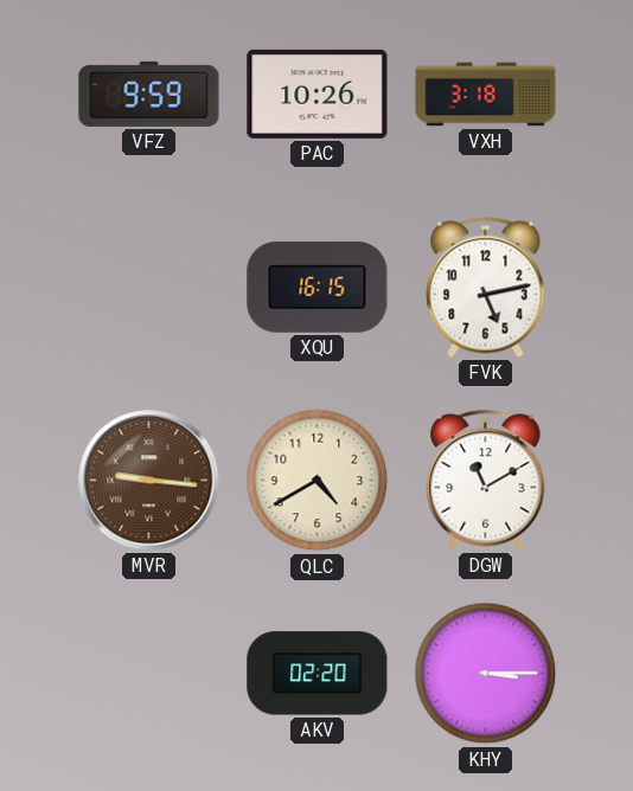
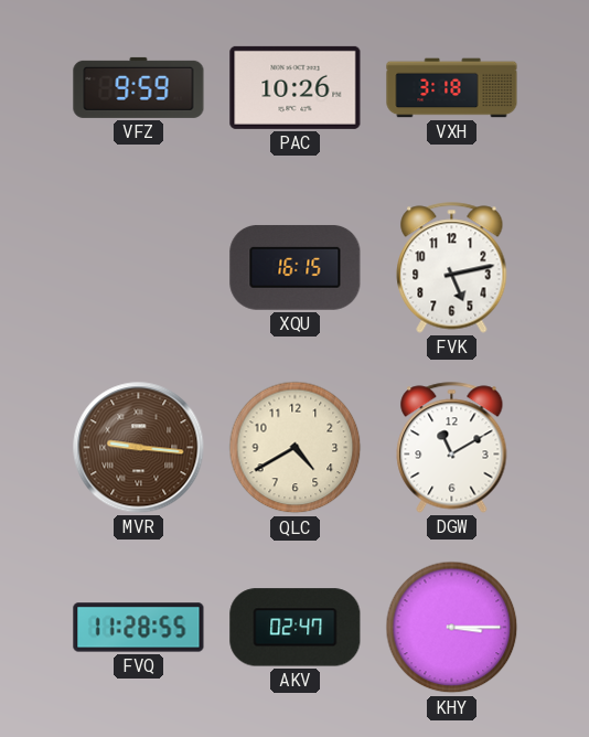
FVQ: none -> 11:28
AKV: 02:20 -> 02:47
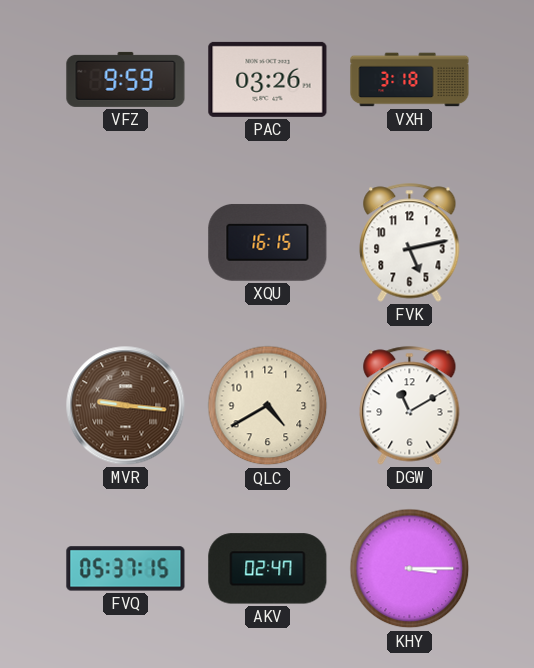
PAC: 10:26 -> 03:26
FVQ: 11:28 -> 05:37
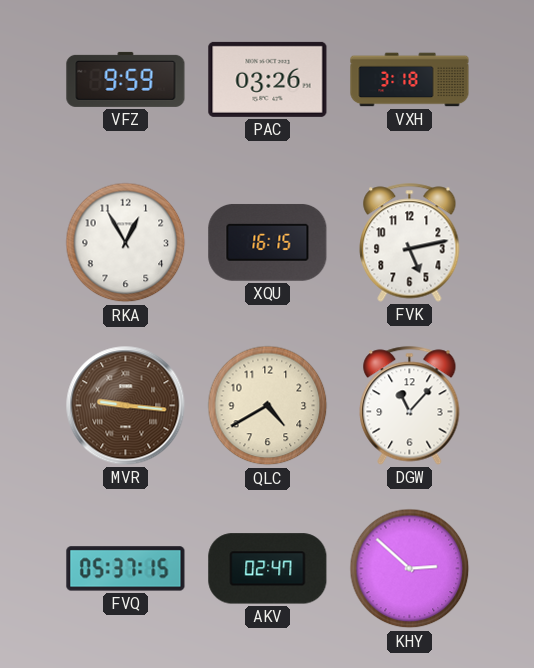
RKA: none -> 12:55
DGW: 11:10 -> 11:07
KHY: 3:15 -> 2:52
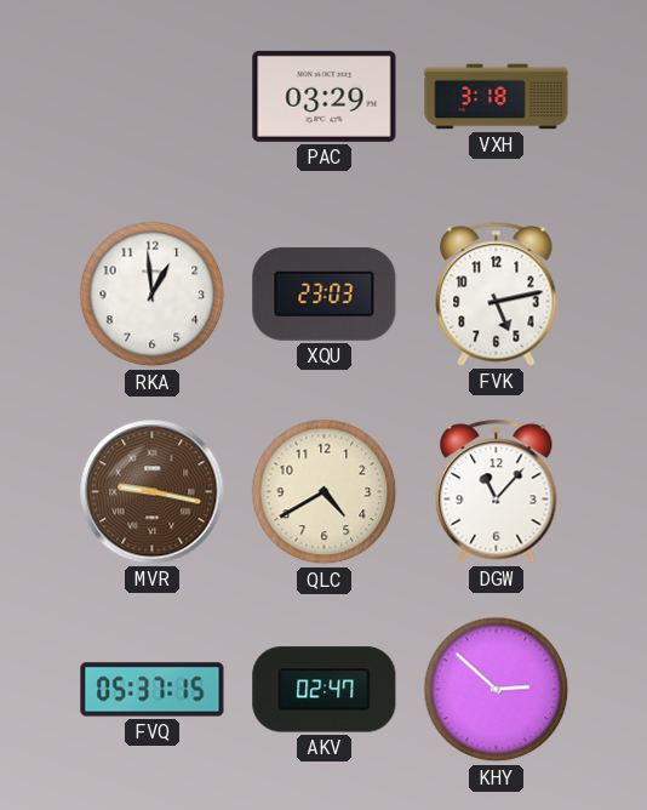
VFZ: 9:59 -> none
PAC: 03:26 -> 03:29
RKA: 12:55 -> 12:59
XQU: 16:15 -> 23:03
MVR: 9:16 -> 9:17
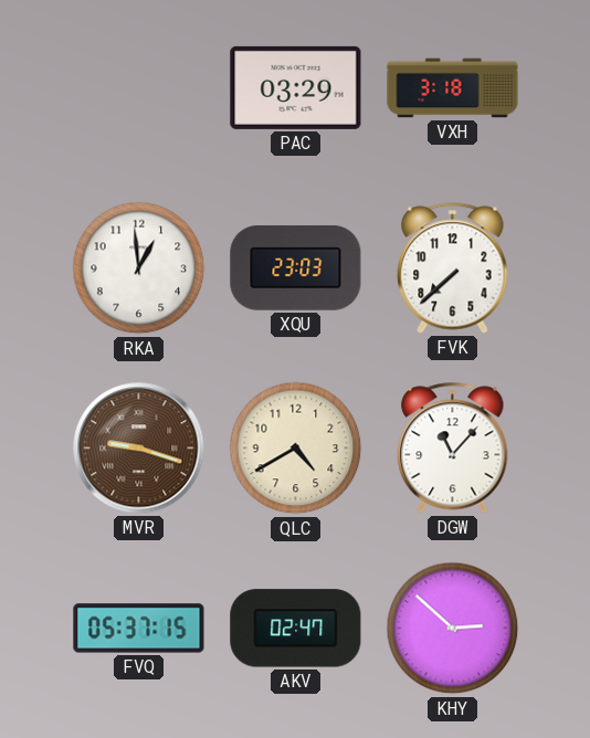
FVK: 5:13 -> 7:38
MVR: 9:17 -> 9:18
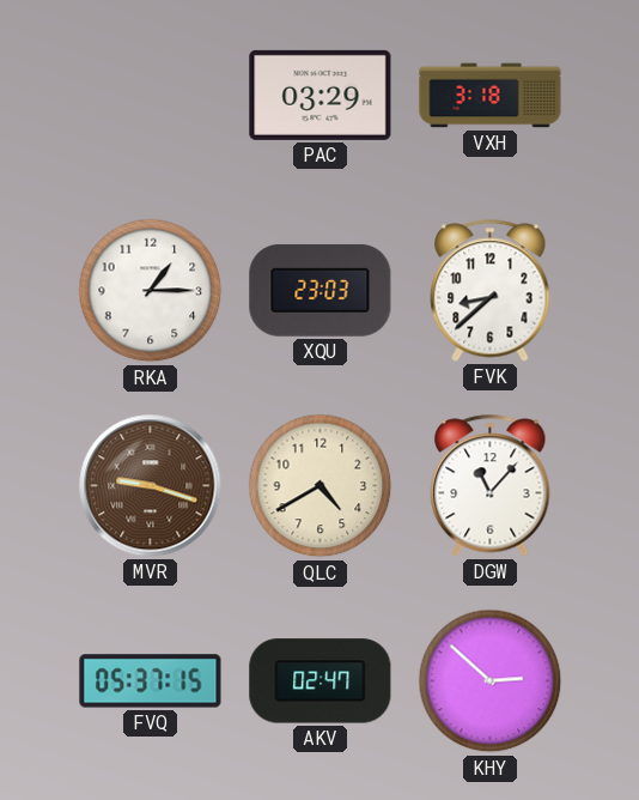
RKA: 12:59 -> 1:15
FVK: 7:38 -> 8:38
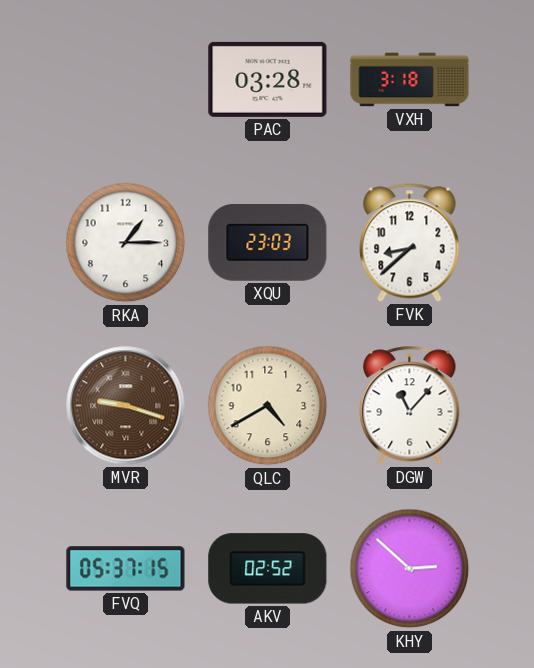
PAC: 03:29 -> 03:28
AKV: 02:47 -> 02:52
